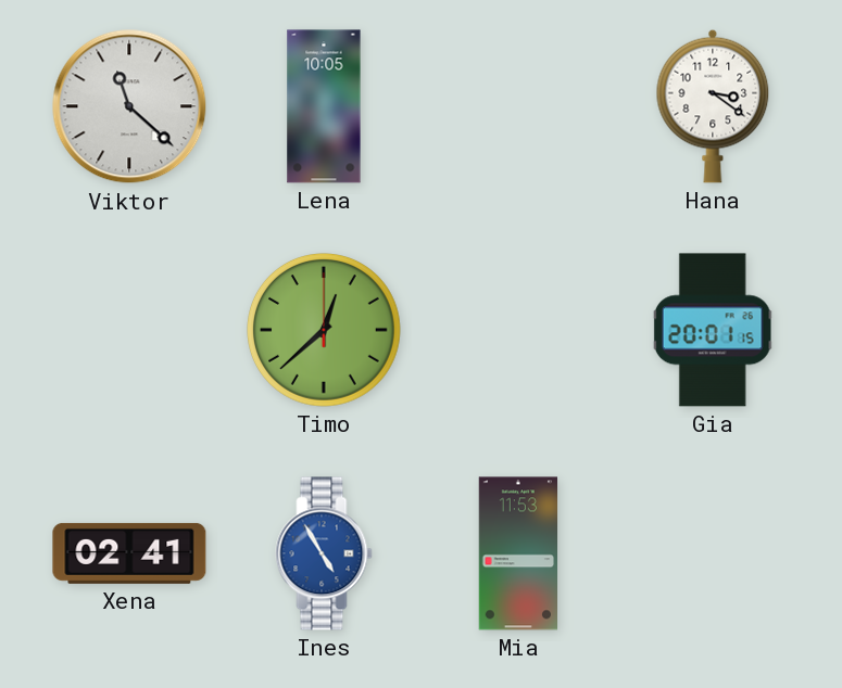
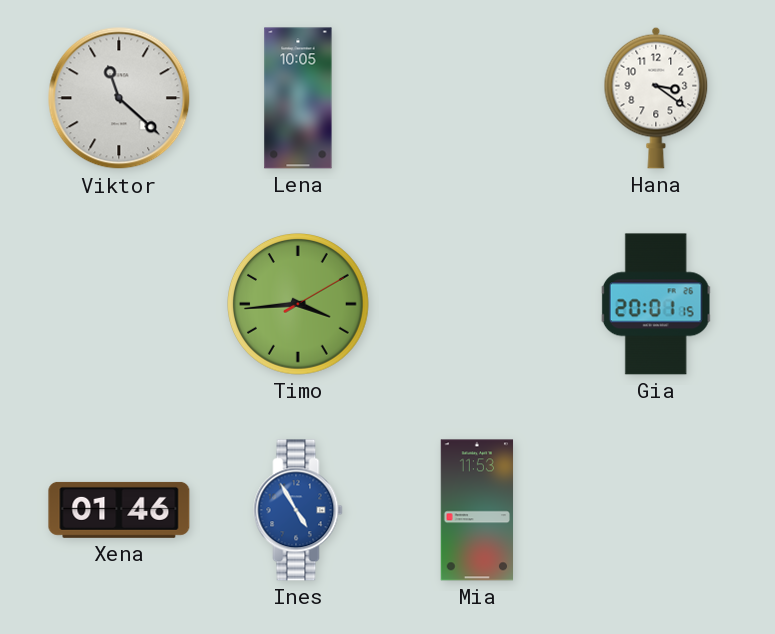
Timo: 12:38 -> 3:44
Xena: 02:41 -> 01:46
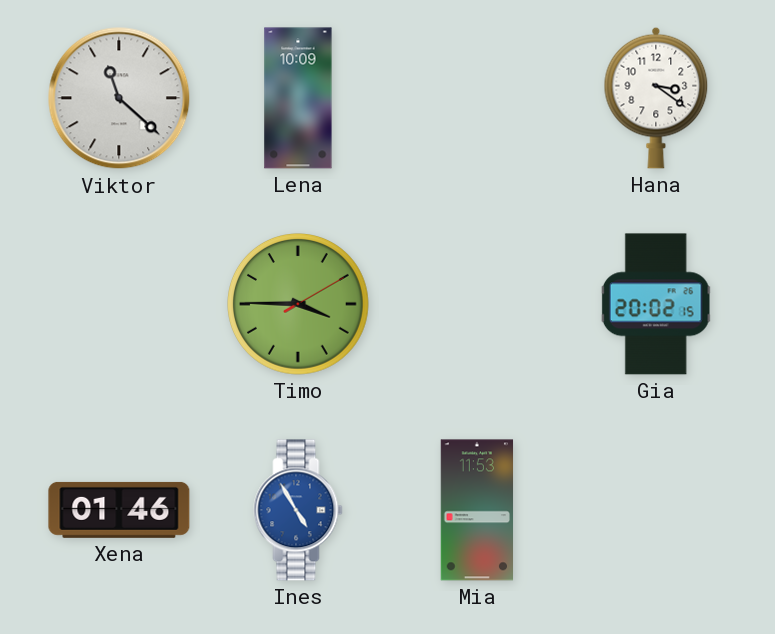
Lena: 10:05 -> 10:09
Timo: 3:44 -> 3:45
Gia: 20:01 -> 20:02
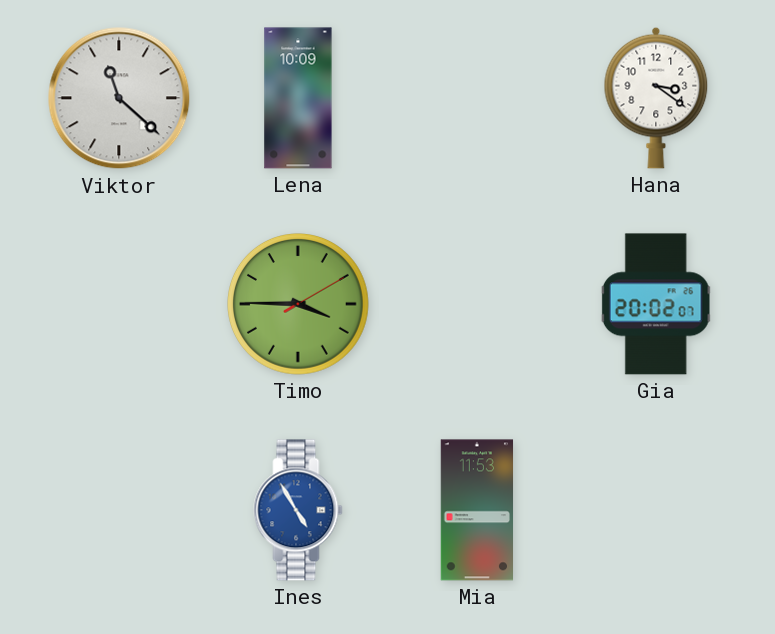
Gia: 20:02:15 -> 20:02:07
Xena: 01:46 -> none
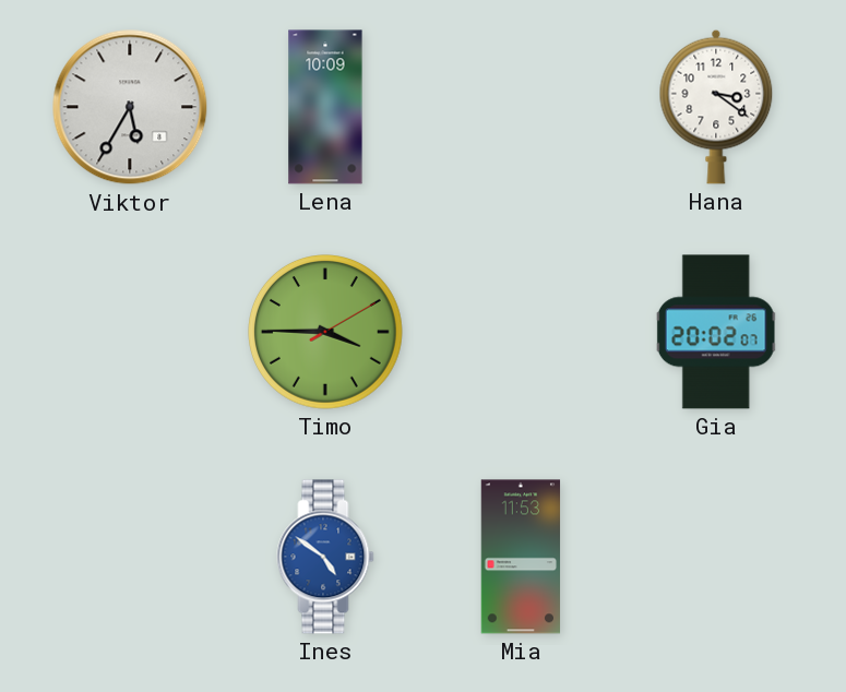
Viktor: 11:22 -> 5:35
Ines: 4:55 -> 4:51
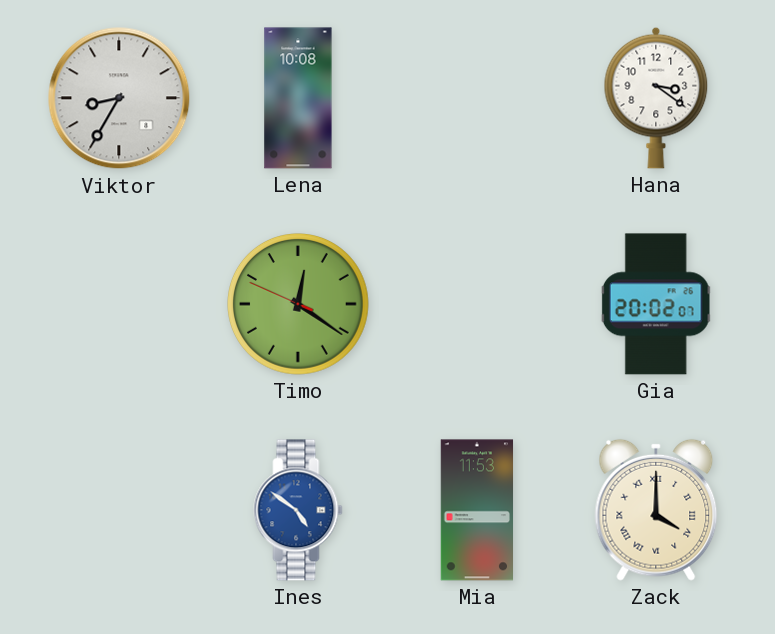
Viktor: 5:35 -> 8:35
Lena: 10:09 -> 10:08
Timo: 3:45 -> 12:20
Zack: none -> 4:00
